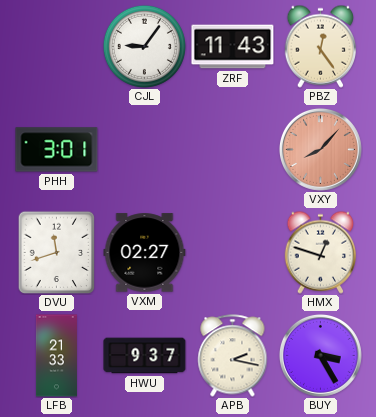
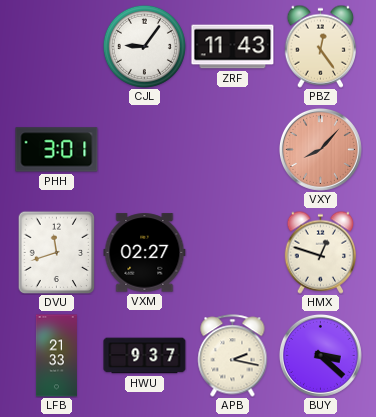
BUY: 3:25 -> 3:22
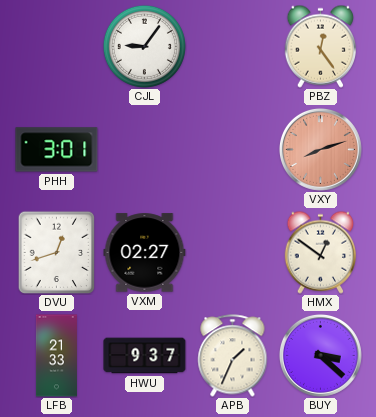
ZRF: 11:43 -> none
VXY: 8:07 -> 8:12
DVU: 11:42 -> 12:42
HMX: 12:48 -> 12:51
APB: 2:17 -> 1:34
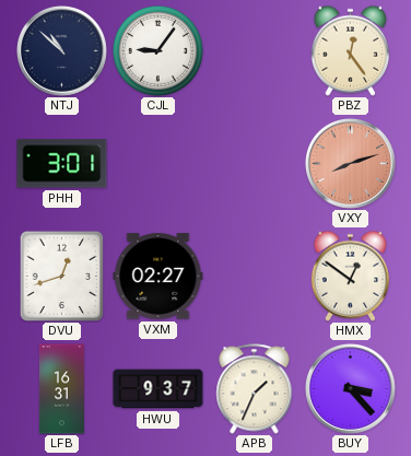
NTJ: none -> 10:52
LFB: 21:33 -> 16:31
BUY: 3:22 -> 3:23
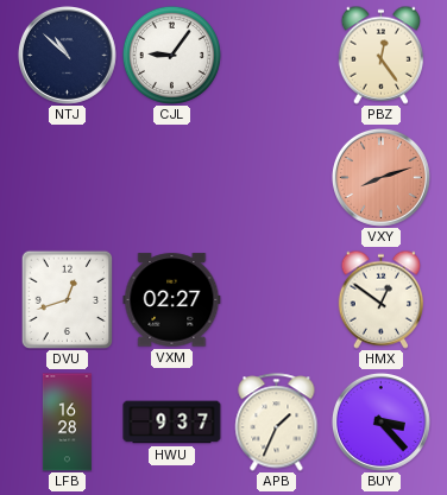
PHH: 3:01 -> none
LFB: 16:31 -> 16:28
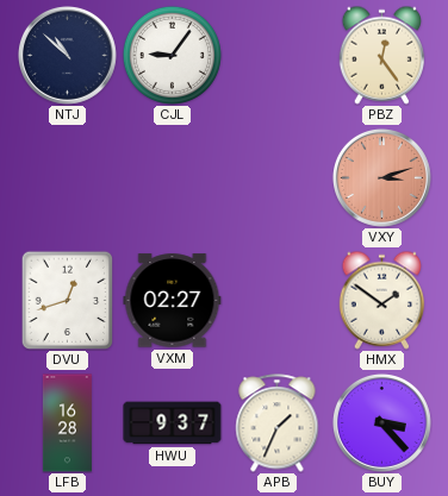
VXY: 8:12 -> 3:12
HMX: 12:51 -> 1:51
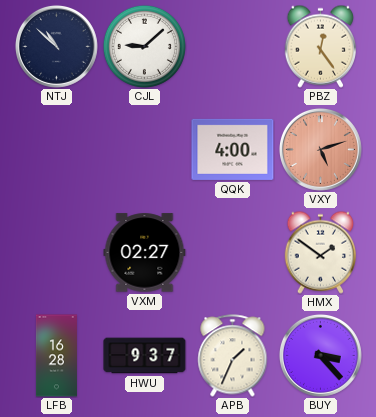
CJL: 9:06 -> 9:08
QQK: none -> 4:00
VXY: 3:12 -> 5:12
DVU: 12:42 -> none
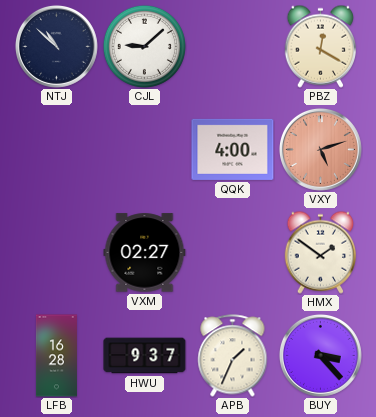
PBZ: 12:24 -> 12:20
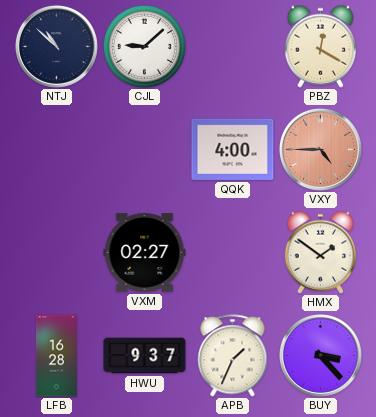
VXY: 5:12 -> 4:45
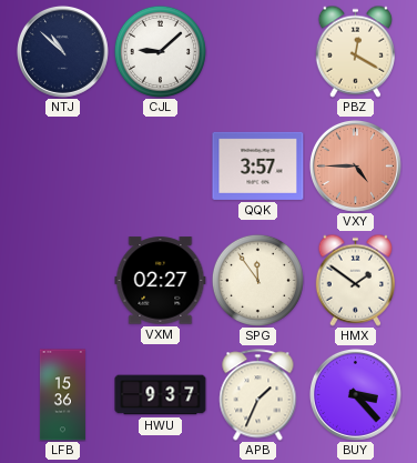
QQK: 4:00 -> 3:57
SPG: none -> 11:54
LFB: 16:28 -> 15:36
